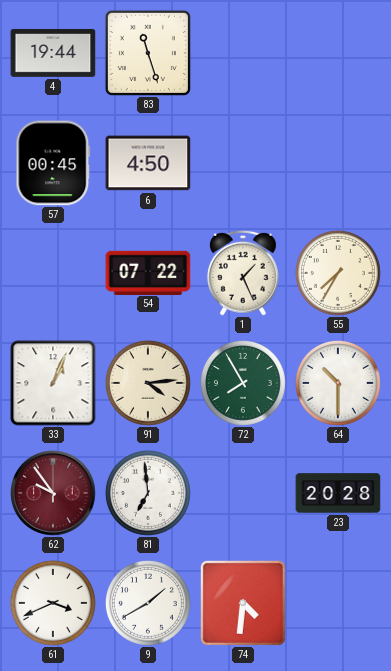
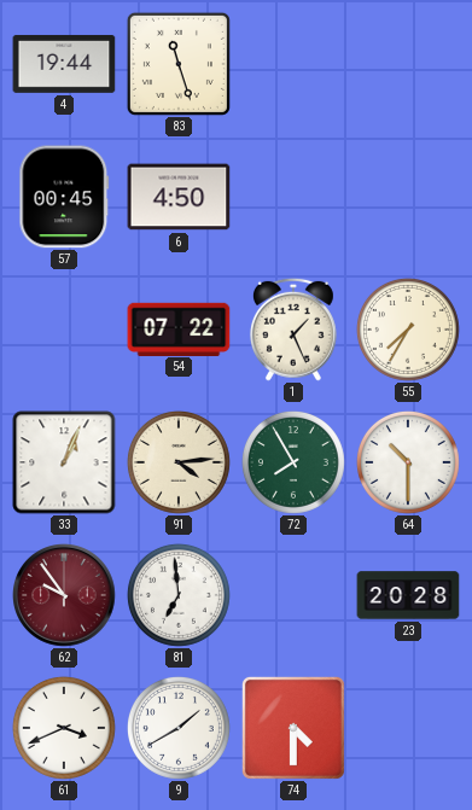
74: 4:31 -> 4:30
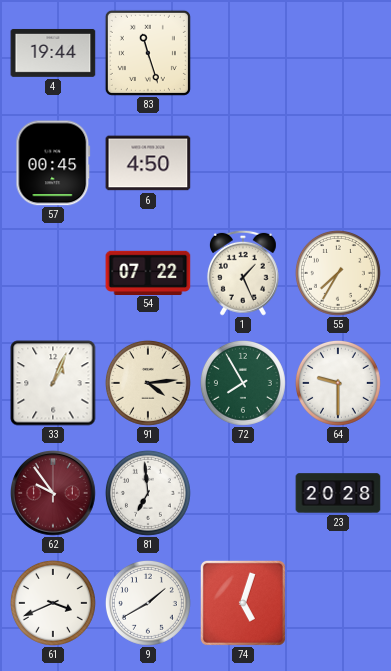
64: 10:30 -> 9:30
74: 4:30 -> 5:03
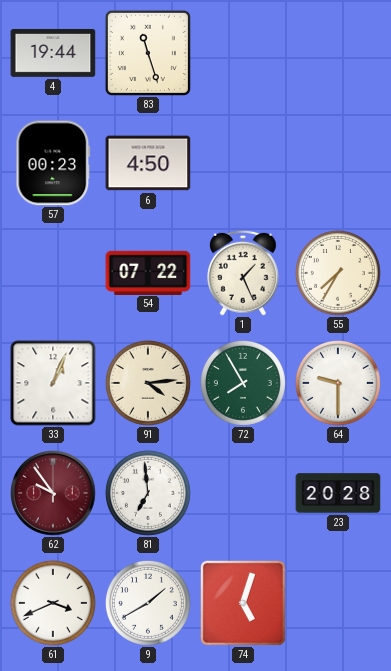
57: 00:45 -> 00:23
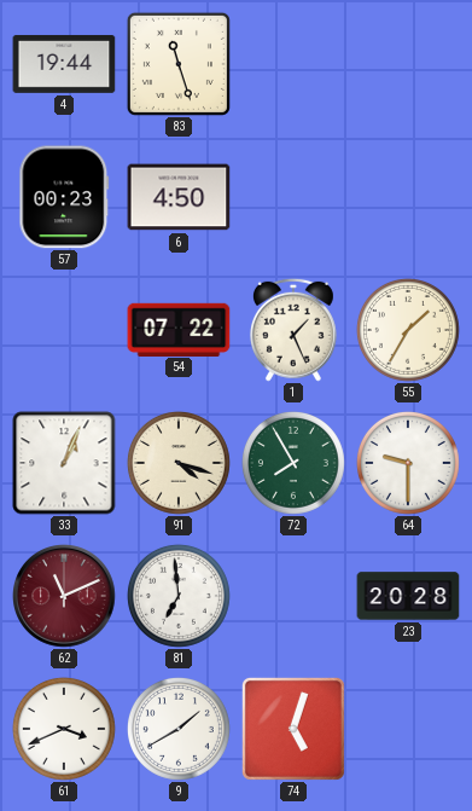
55: 7:35 -> 1:35
91: 4:14 -> 4:18
62: 9:54 -> 11:11
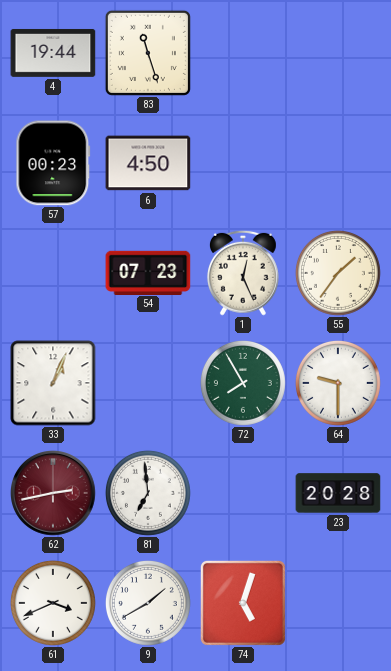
54: 07:22 -> 07:23
1: 1:26 -> 12:26
55: 1:35 -> 1:36
91: 4:18 -> none
62: 11:11 -> 2:43
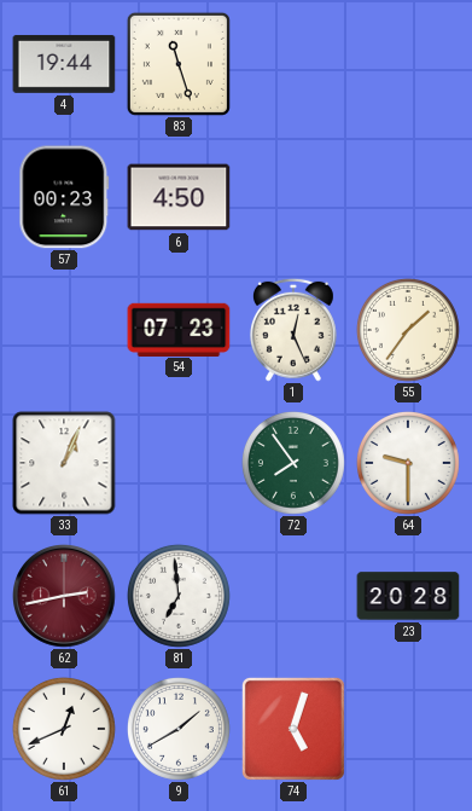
72: 7:55 -> 7:54
61: 3:41 -> 12:41
